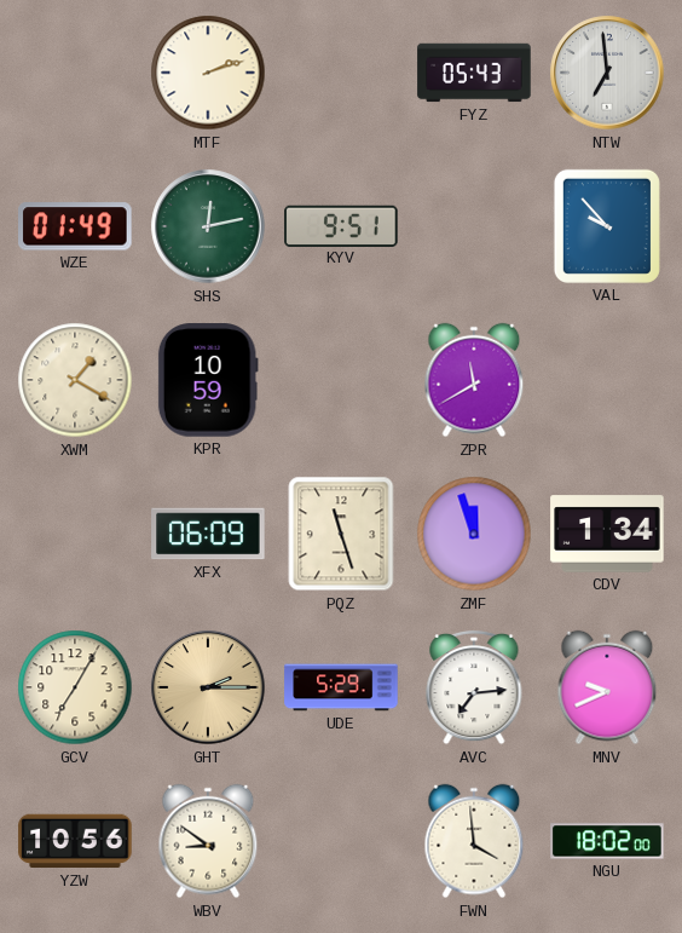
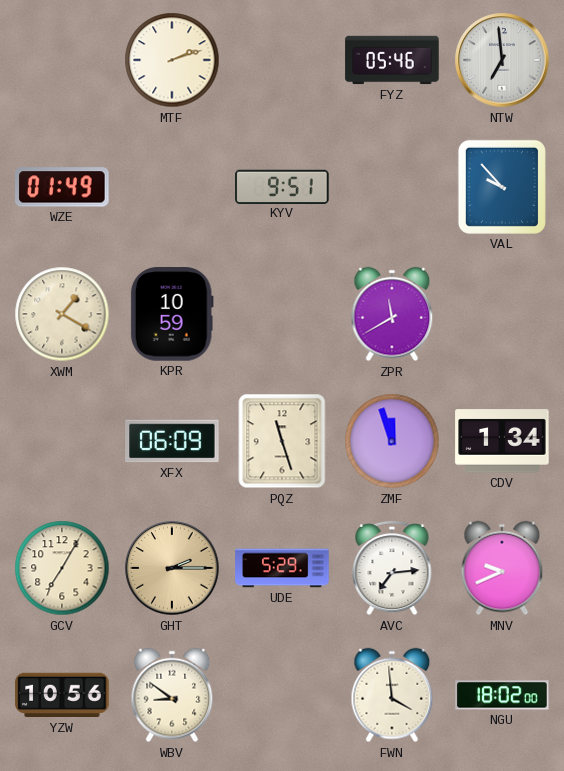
FYZ: 05:43 -> 05:46
SHS: 12:13 -> none
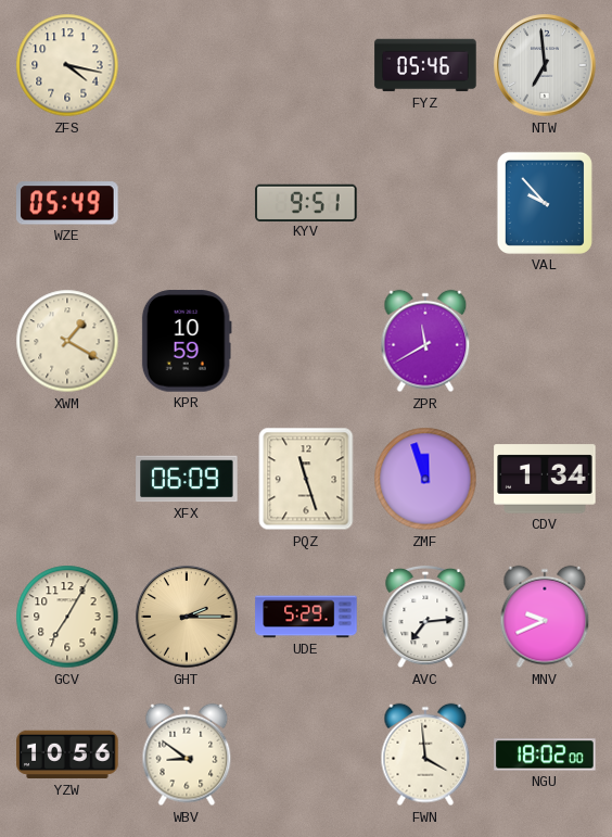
ZFS: none -> 4:17
MTF: 2:12 -> none
WZE: 01:49 -> 05:49
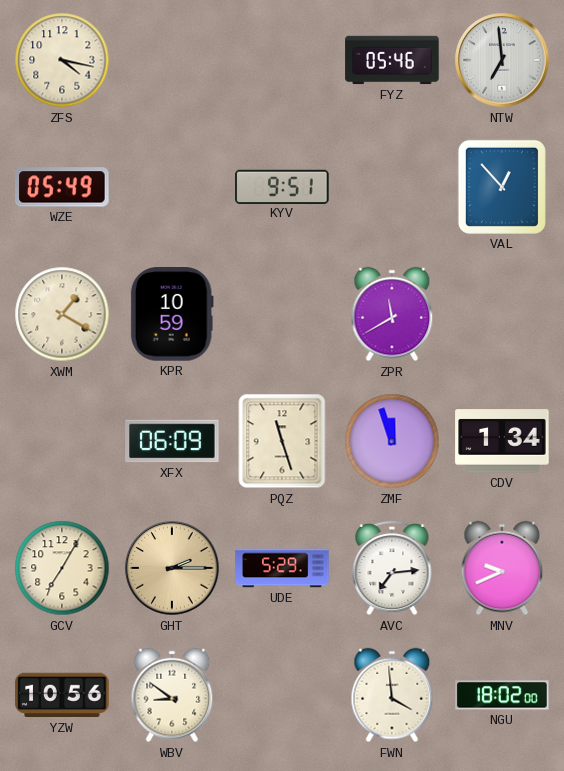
VAL: 9:53 -> 12:53
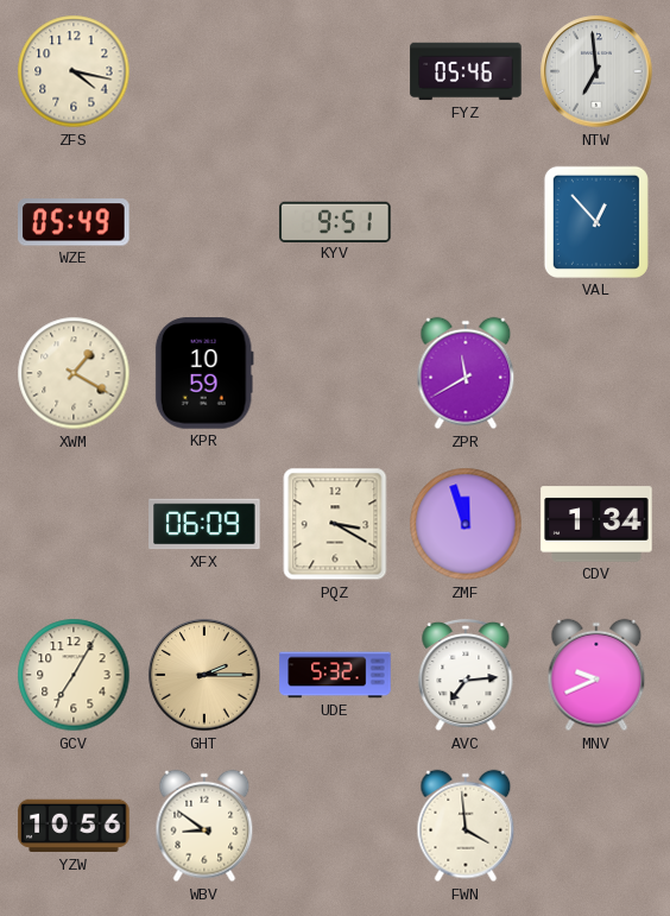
PQZ: 11:27 -> 3:20
UDE: 5:29 -> 5:32
NGU: 18:02 -> none
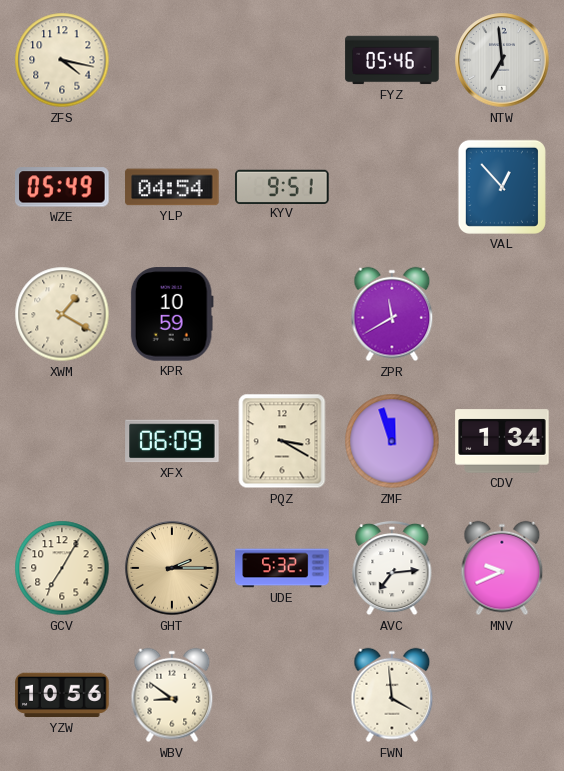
YLP: none -> 04:54
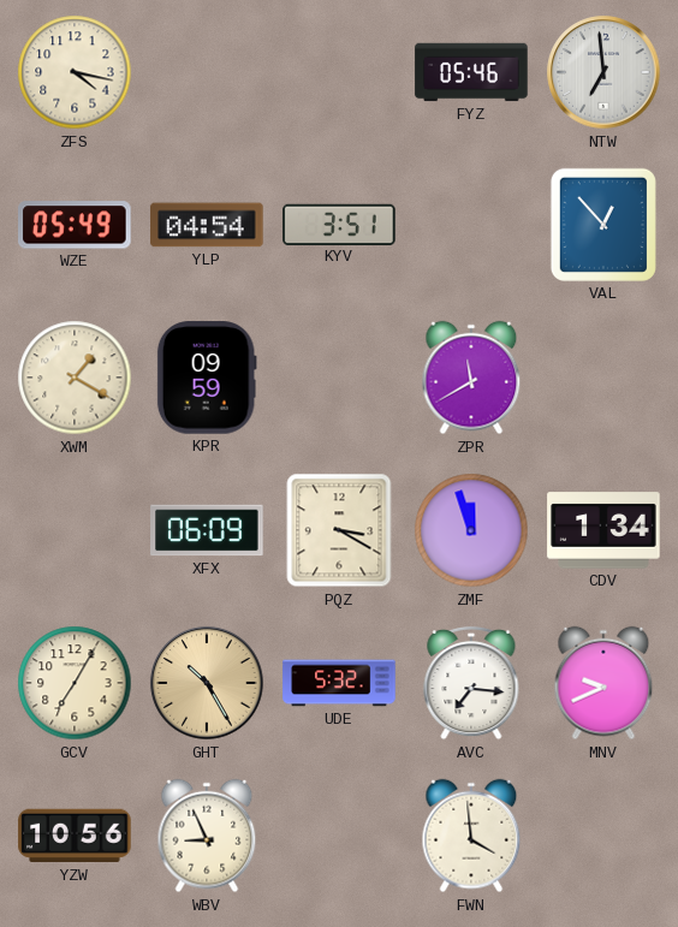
KYV: 9:51 -> 3:51
KPR: 10:59 -> 09:59
GHT: 2:15 -> 10:25
AVC: 7:14 -> 7:16
WBV: 8:51 -> 8:56
